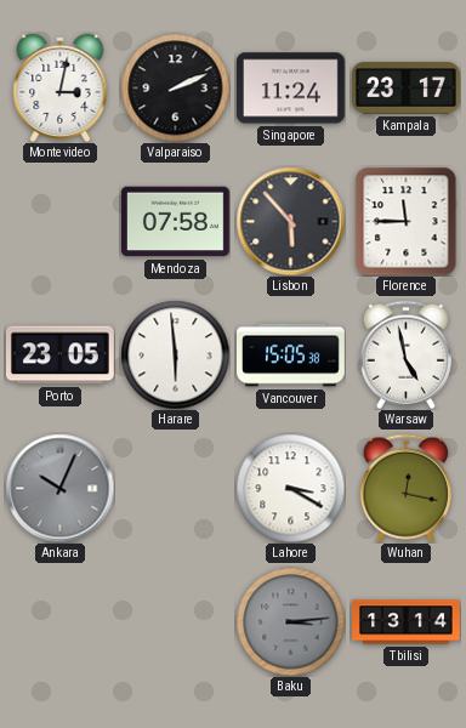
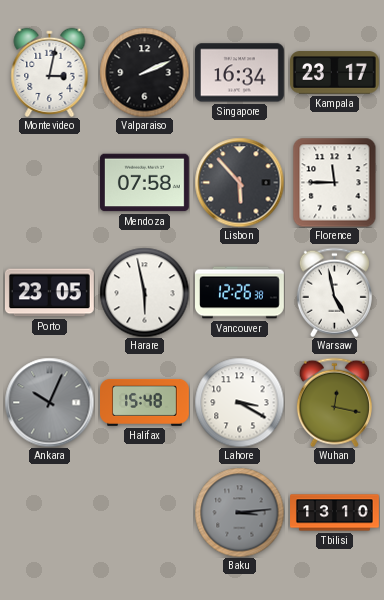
Singapore: 11:24 -> 16:34
Harare: 5:59 -> 5:58
Vancouver: 15:05 -> 12:26
Halifax: none -> 15:48
Tbilisi: 13:14 -> 13:10
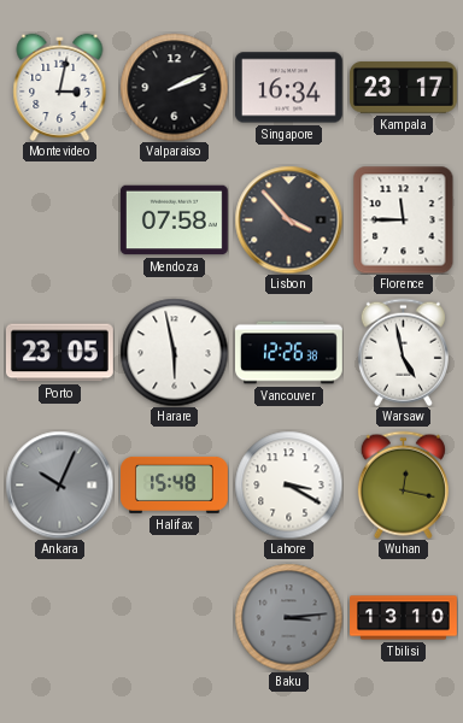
Lisbon: 5:53 -> 3:53
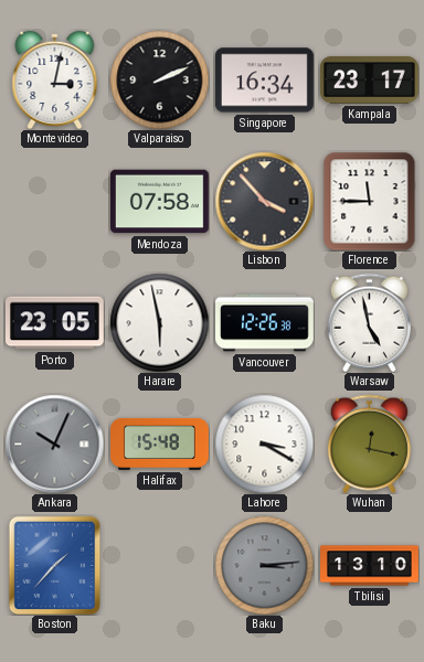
Boston: none -> 1:37
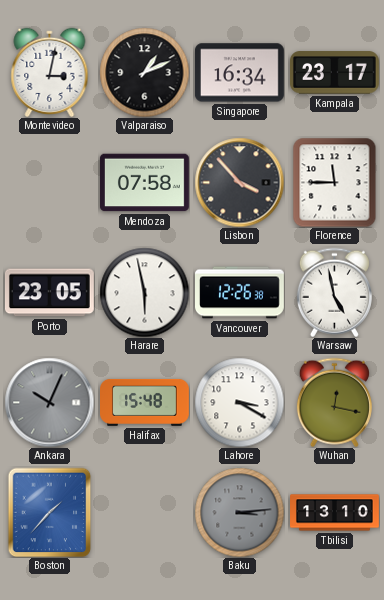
Valparaiso: 2:11 -> 1:11
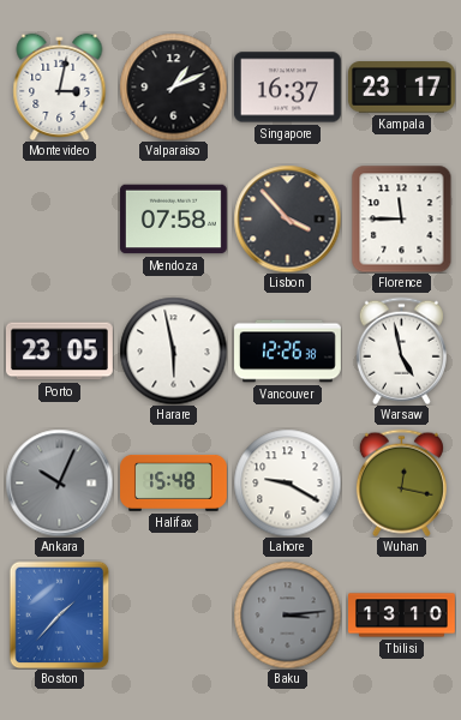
Singapore: 16:34 -> 16:37
Lahore: 3:20 -> 9:20
